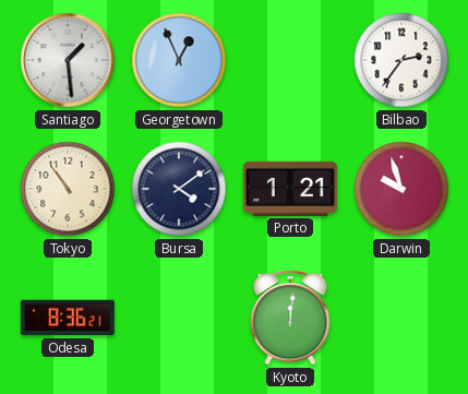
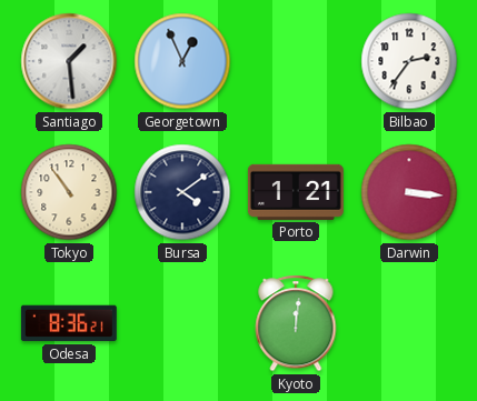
Darwin: 9:57 -> 3:16
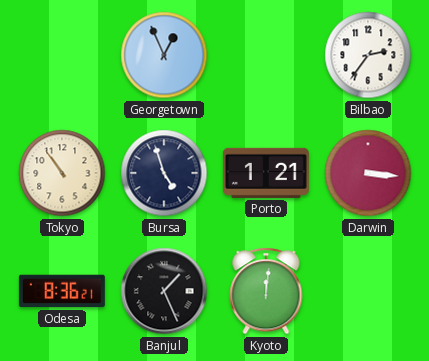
Santiago: 1:29 -> none
Bursa: 4:09 -> 4:57
Banjul: none -> 1:26
